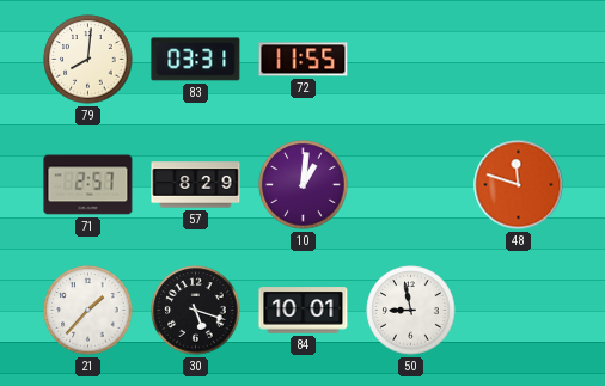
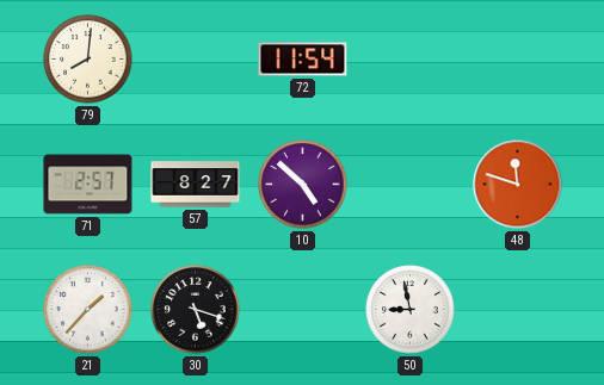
83: 03:31 -> none
72: 11:55 -> 11:54
57: 8:29 -> 8:27
10: 1:01 -> 4:52
84: 10:01 -> none
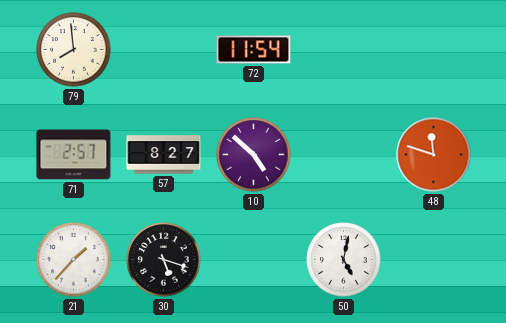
79: 8:01 -> 7:59
50: 8:58 -> 5:02
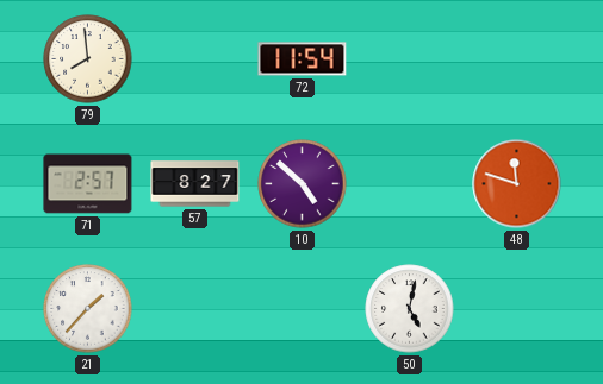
30: 5:18 -> none
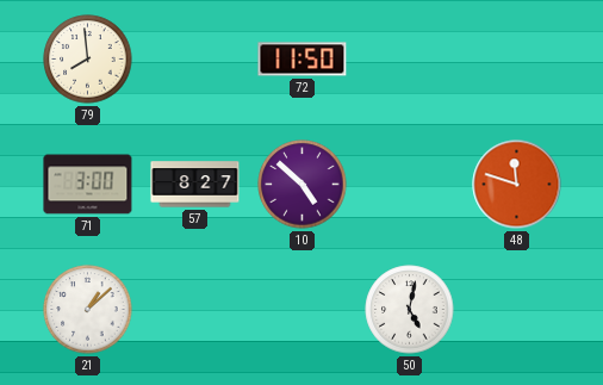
72: 11:54 -> 11:50
71: 2:57 -> 3:00
21: 1:37 -> 1:08
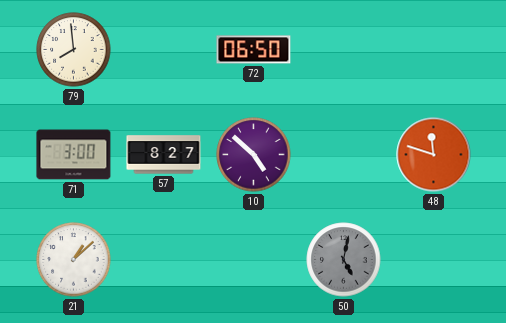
72: 11:50 -> 06:50
50 dial: white -> grey
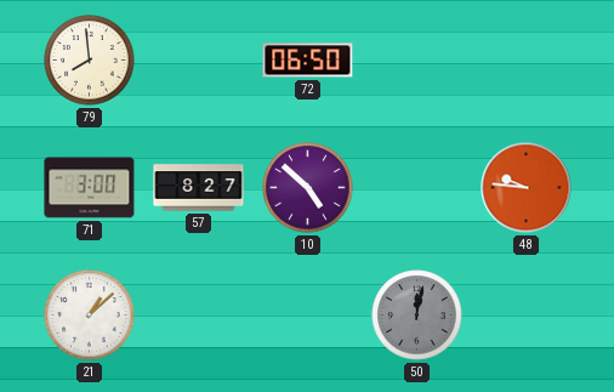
48: 11:48 -> 9:46
50: 5:02 -> 12:02
